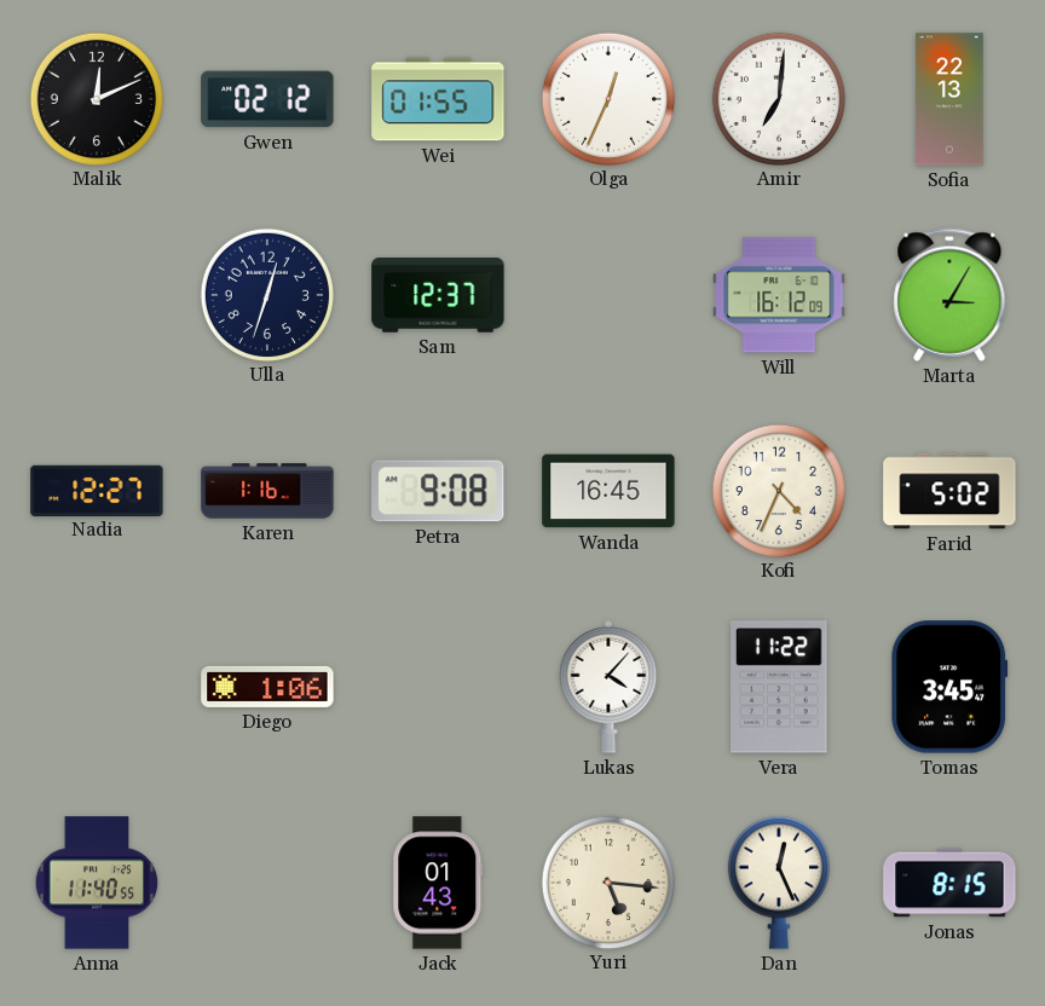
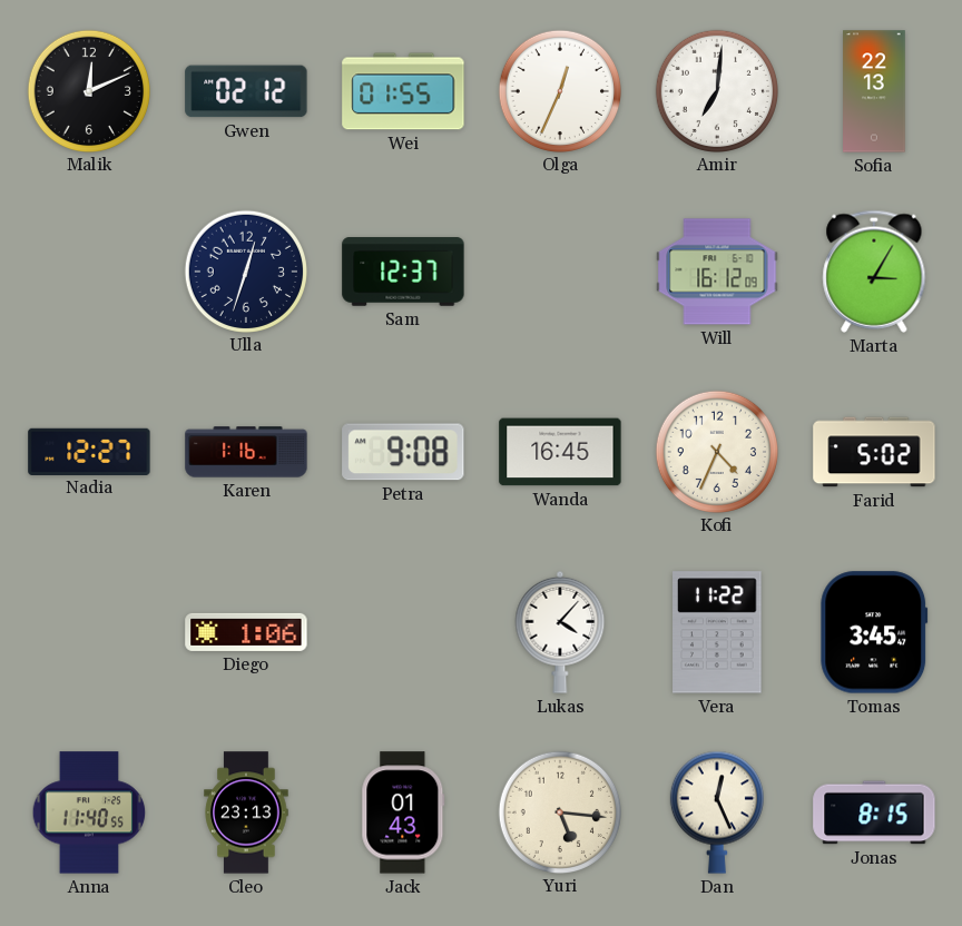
Cleo: none -> 23:13
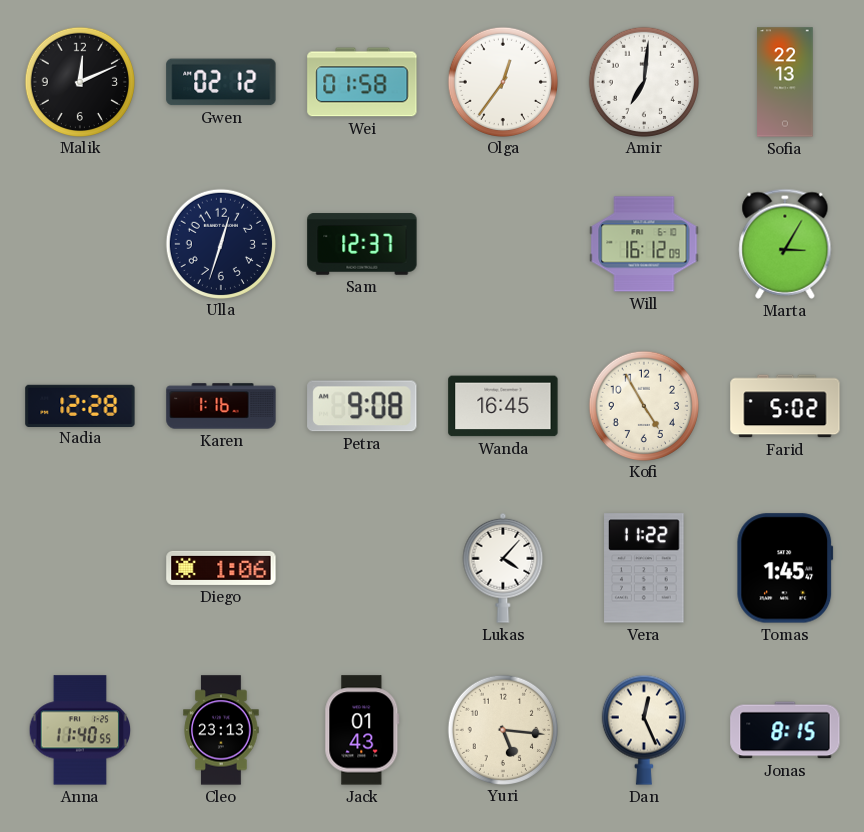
Wei: 01:55 -> 01:58
Olga: 12:34 -> 12:36
Nadia: 12:27 -> 12:28
Kofi: 4:34 -> 4:55
Tomas: 3:45 -> 1:45
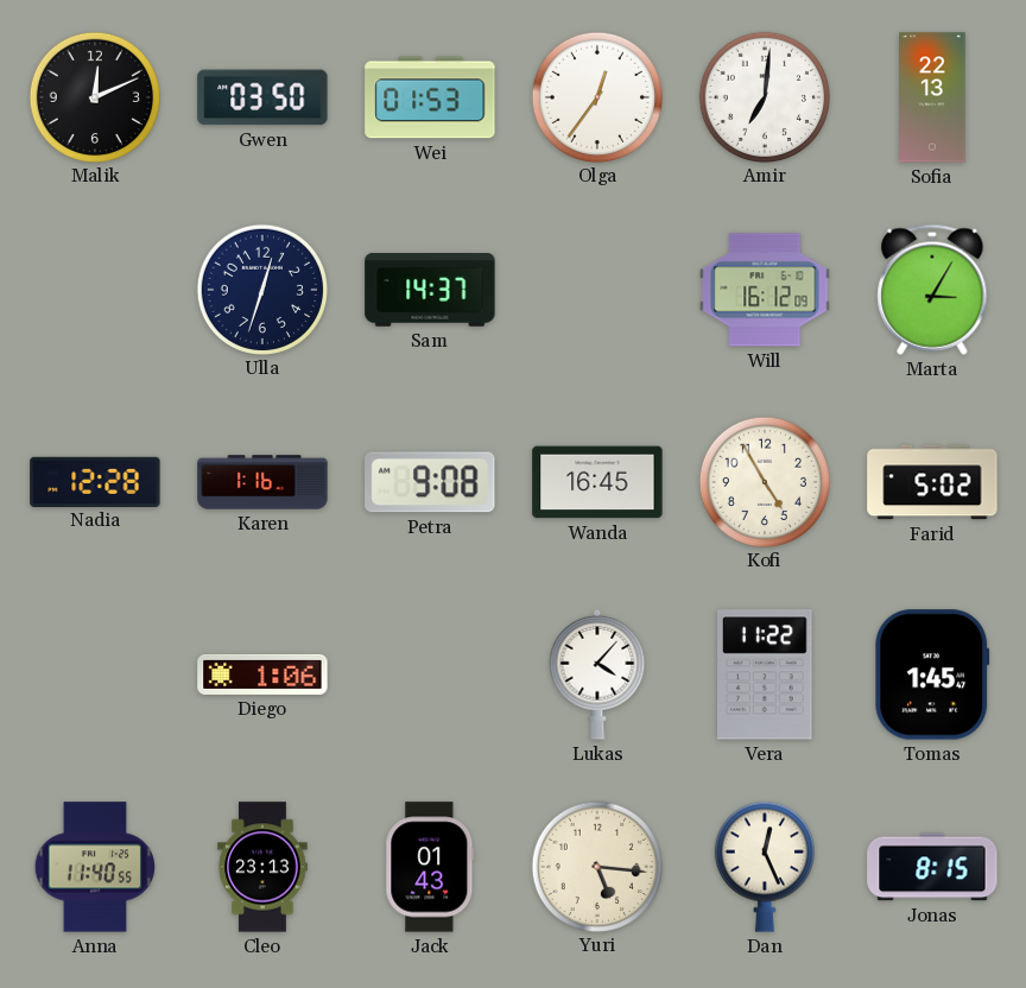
Gwen: 02:12 -> 03:50
Wei: 01:58 -> 01:53
Sam: 12:37 -> 14:37
